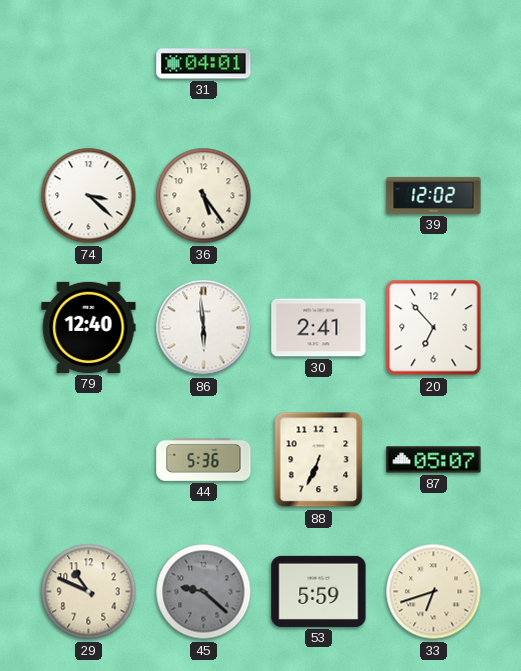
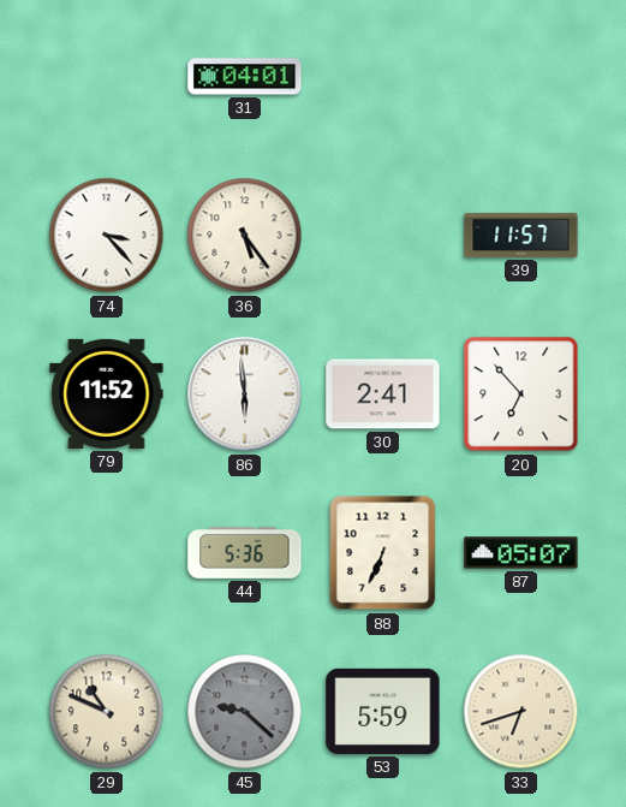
74: 3:22 -> 3:23
39: 12:02 -> 11:57
79: 12:40 -> 11:52
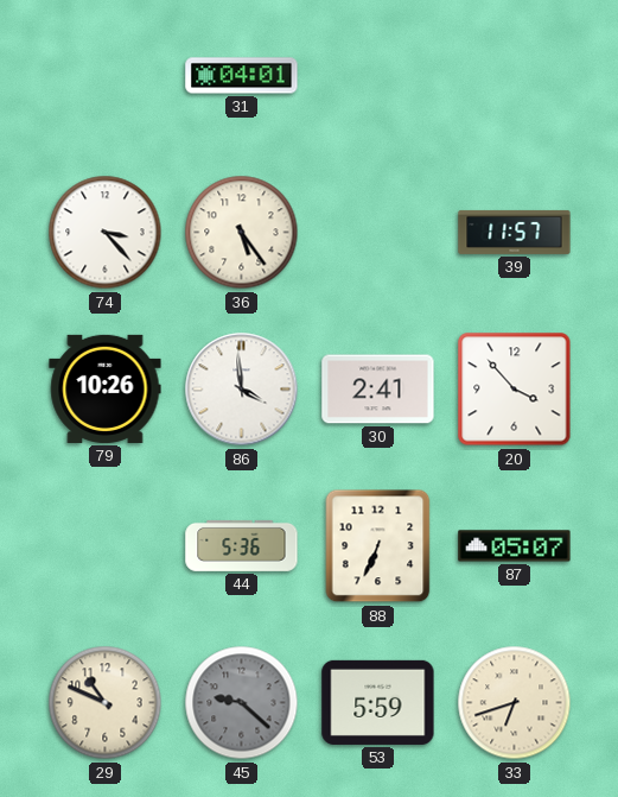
79: 11:52 -> 10:26
86: 5:59 -> 3:59
20: 6:53 -> 3:53
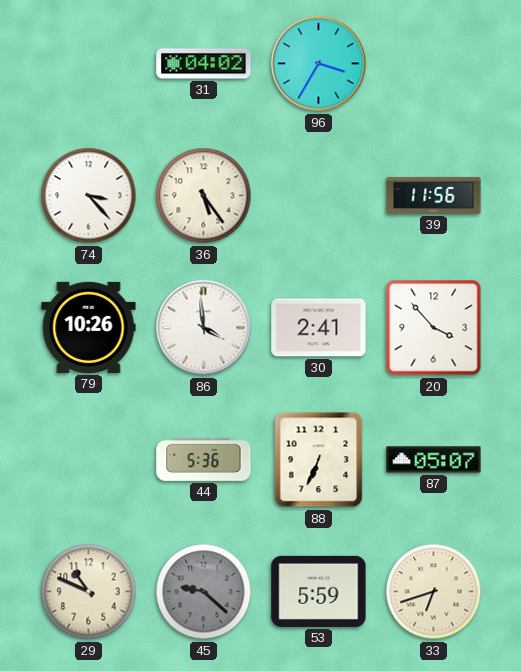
31: 04:01 -> 04:02
96: none -> 3:35
39: 11:57 -> 11:56
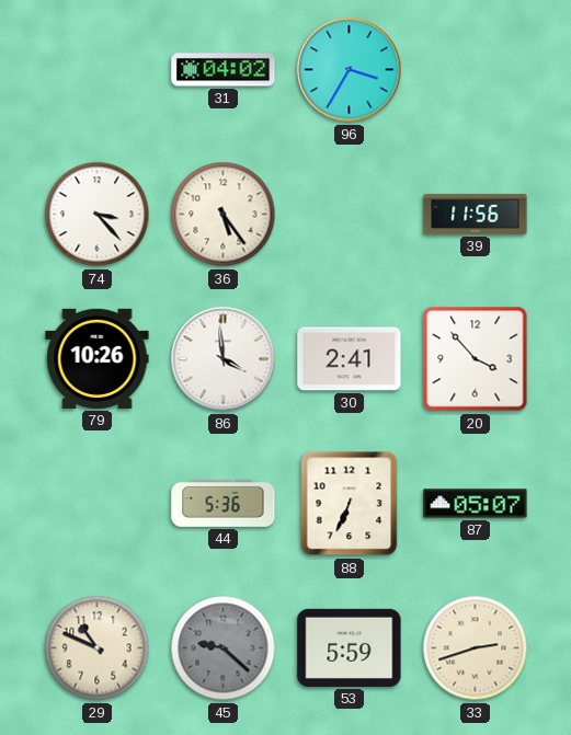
33: 6:42 -> 2:42
